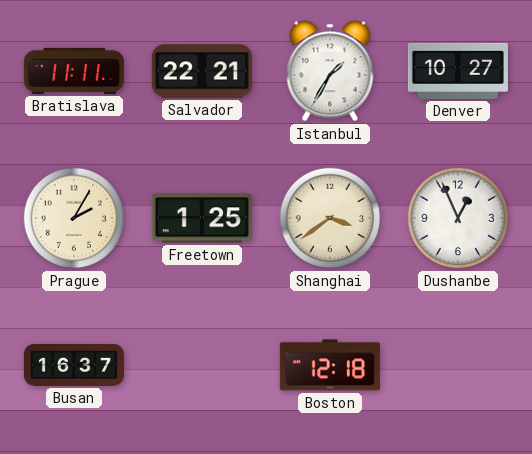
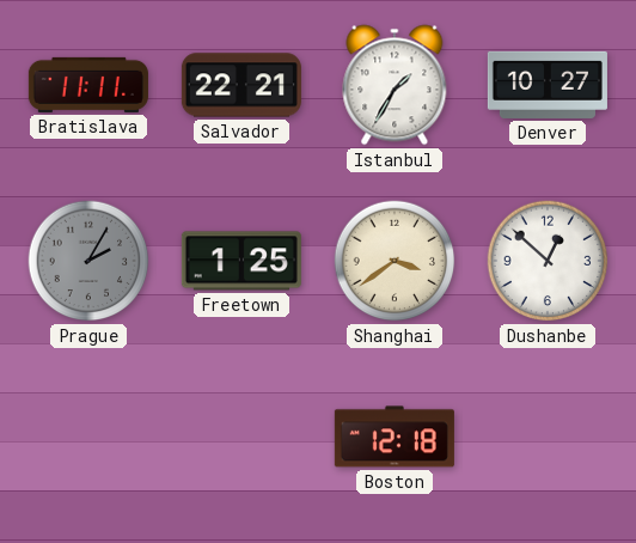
Prague dial: cream -> grey
Dushanbe: 12:56 -> 12:52
Busan: 16:37 -> none
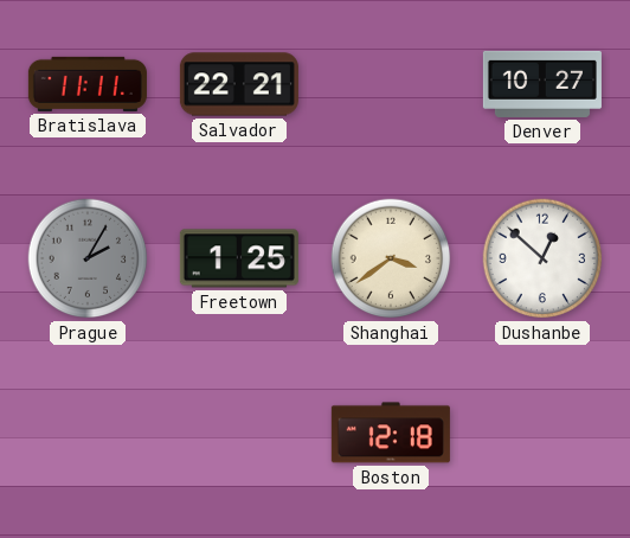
Istanbul: 1:35 -> none
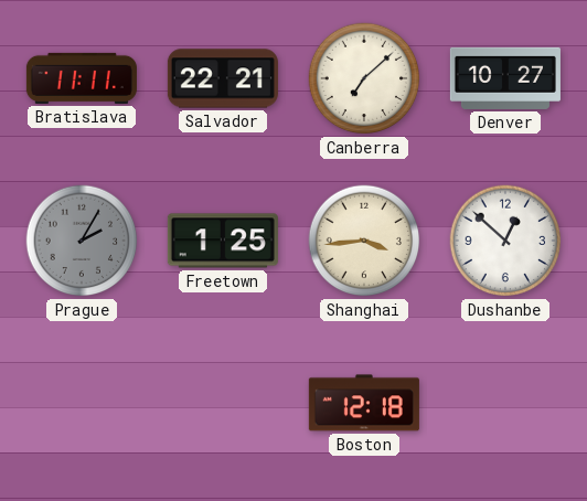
Canberra: none -> 7:08
Shanghai: 3:39 -> 3:44
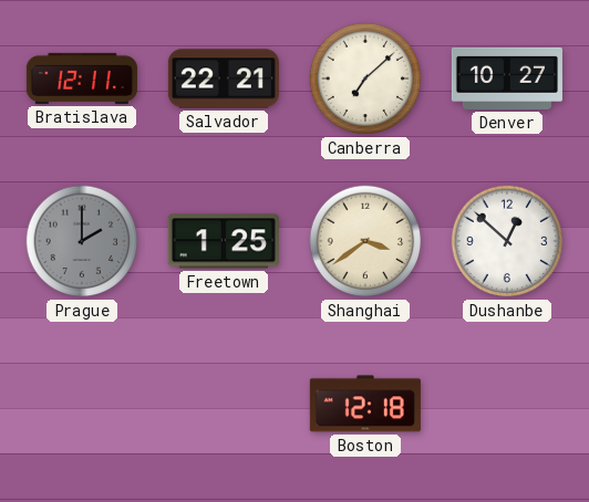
Bratislava: 11:11 -> 12:11
Prague: 2:05 -> 2:00
Shanghai: 3:44 -> 3:39
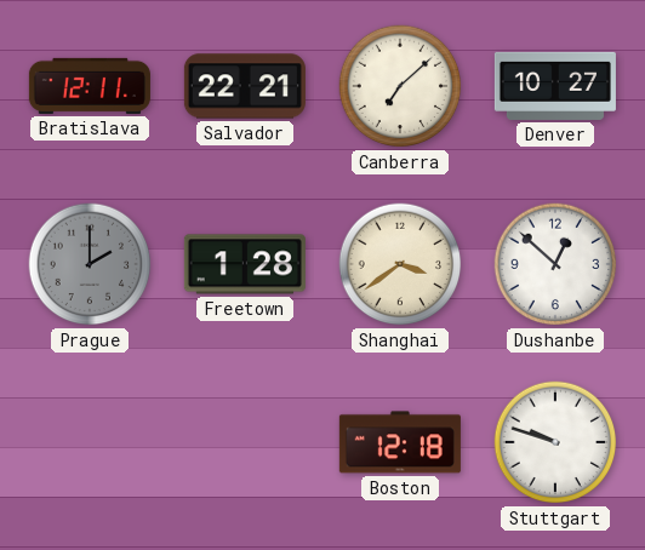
Freetown: 1:25 -> 1:28
Stuttgart: none -> 9:48
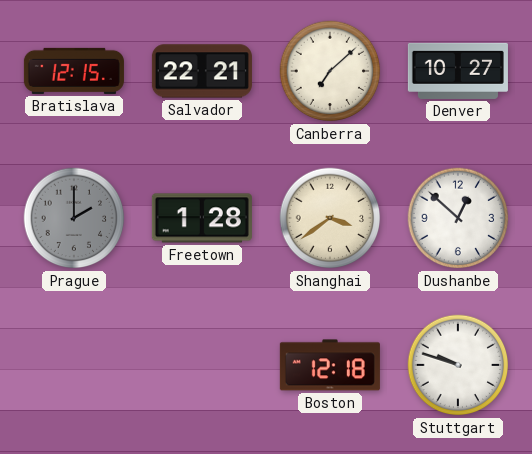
Bratislava: 12:11 -> 12:15
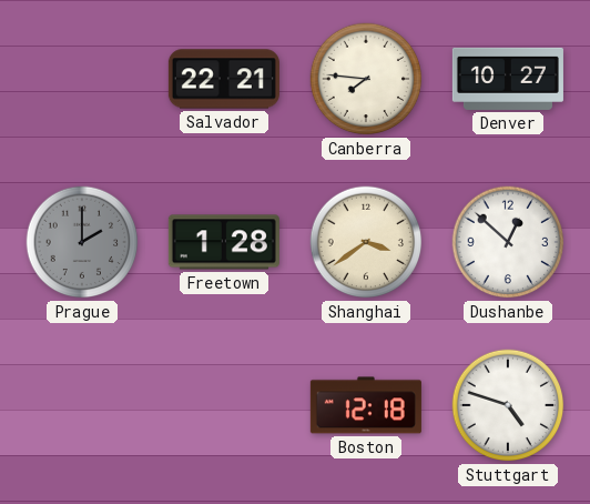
Bratislava: 12:15 -> none
Canberra: 7:08 -> 7:46
Stuttgart: 9:48 -> 4:48
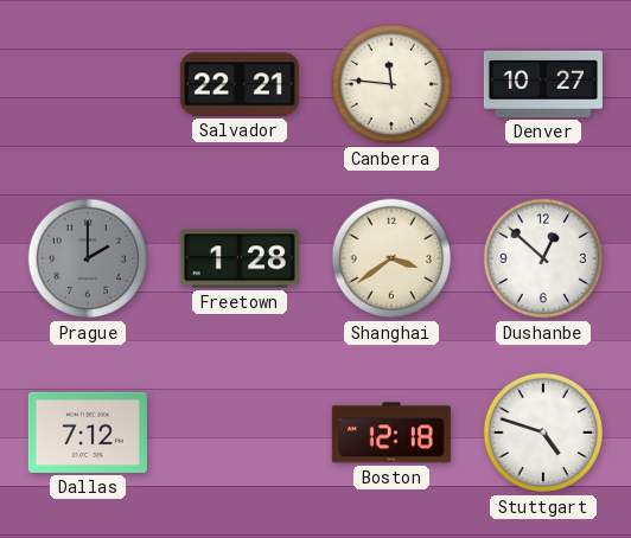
Canberra: 7:46 -> 11:46
Dallas: none -> 7:12
